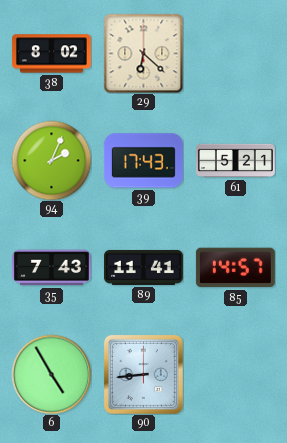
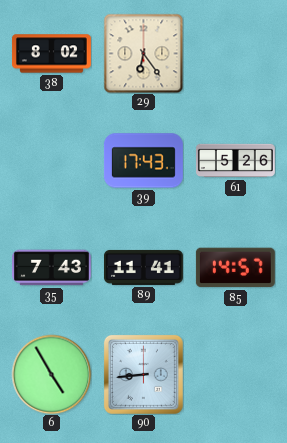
29: 6:22 -> 6:24
94: 2:04 -> none
61: 5:21 -> 5:26
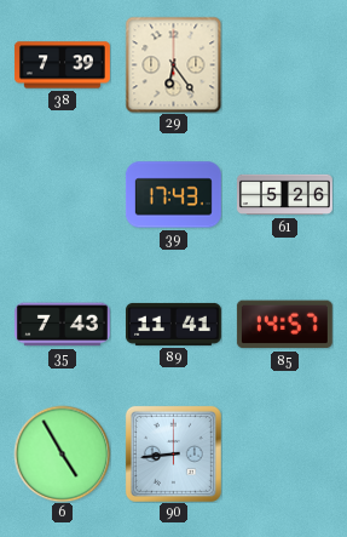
38: 8:02 -> 7:39
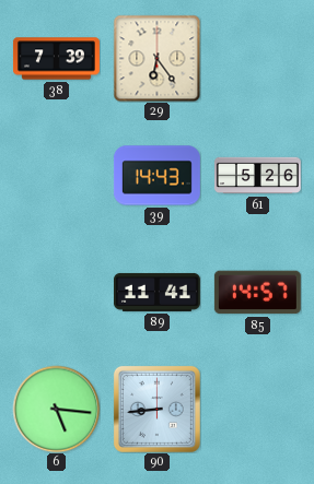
39: 17:43 -> 14:43
35: 7:43 -> none
6: 4:55 -> 5:16
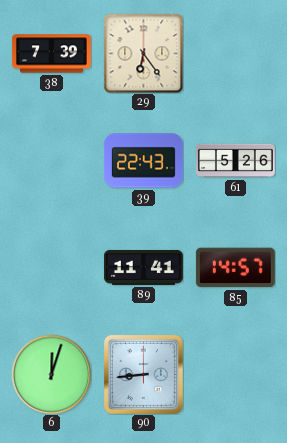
39: 14:43 -> 22:43
6: 5:16 -> 12:03
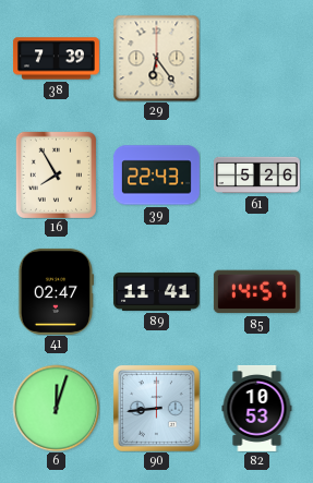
16: none -> 7:55
41: none -> 02:47
82: none -> 10:53
